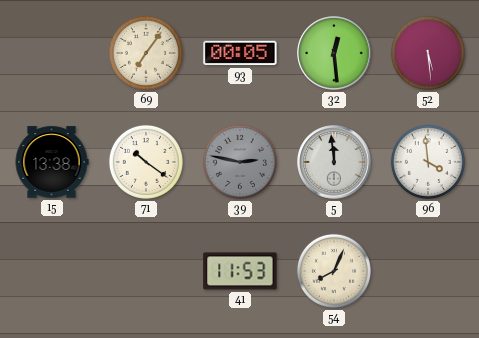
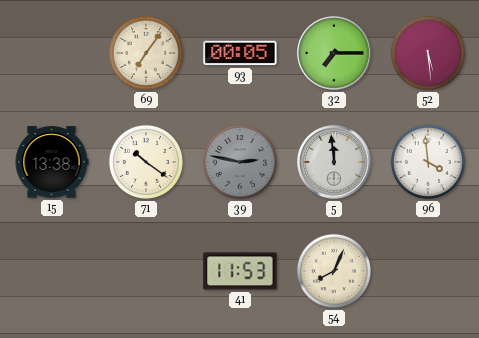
32: 12:29 -> 7:15
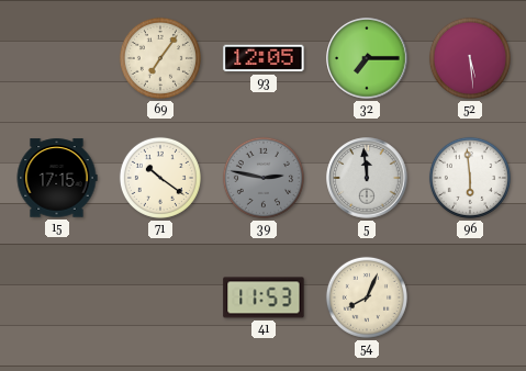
93: 00:05 -> 12:05
15: 13:38 -> 17:15
96: 3:59 -> 5:59
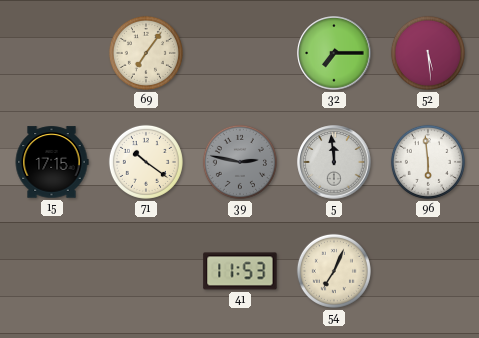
93: 12:05 -> none
54: 8:04 -> 7:04
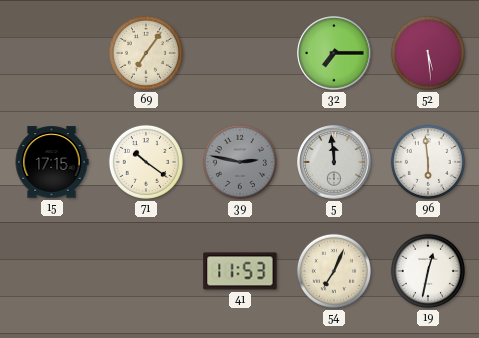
19: none -> 12:32
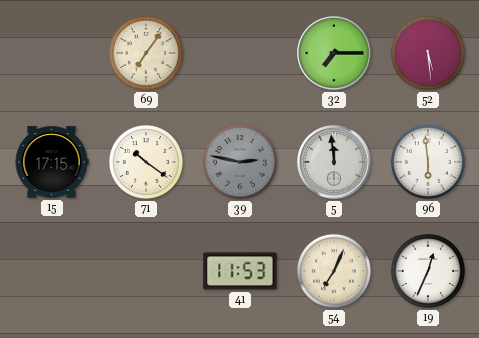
19: 12:32 -> 12:34
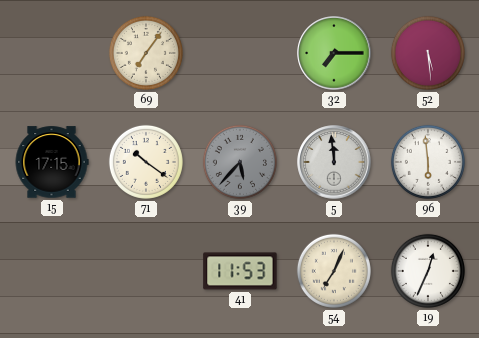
39: 2:47 -> 5:37
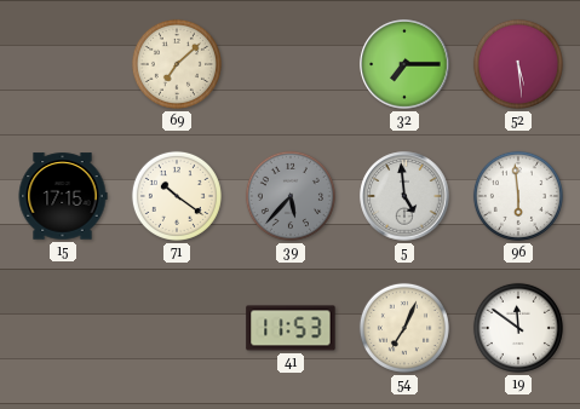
69: 7:06 -> 7:08
5: 11:59 -> 4:59
19: 12:34 -> 11:51
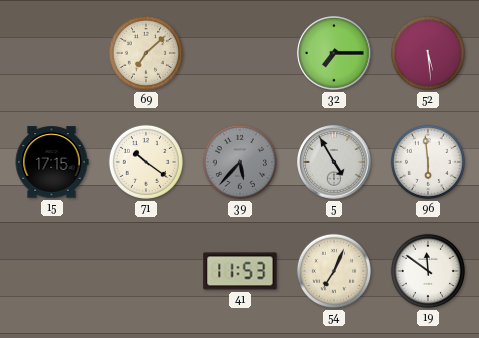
5: 4:59 -> 4:55
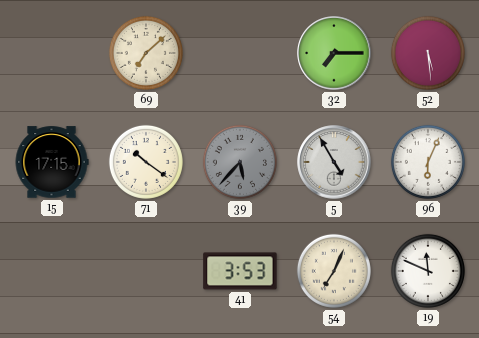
96: 5:59 -> 6:04
41: 11:53 -> 3:53
19: 11:51 -> 11:49
